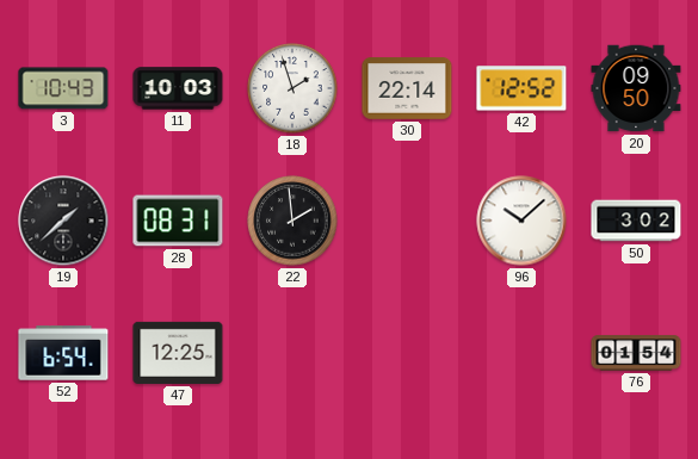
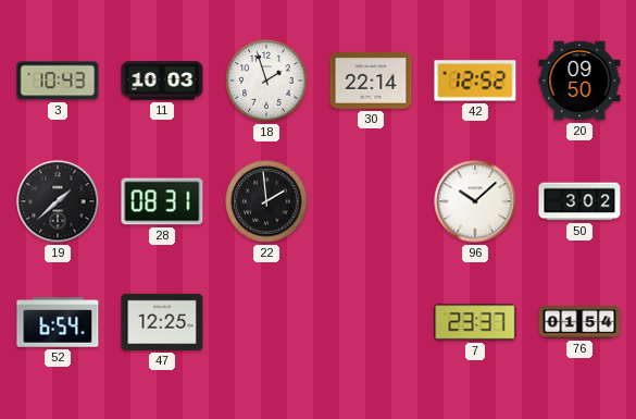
7: none -> 23:37
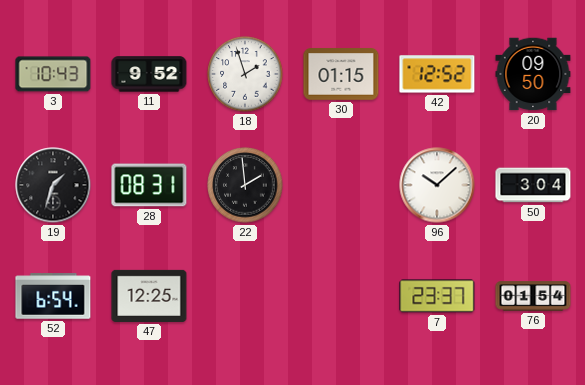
11: 10:03 -> 9:52
30: 22:14 -> 01:15
19: 1:38 -> 1:33
50: 3:02 -> 3:04
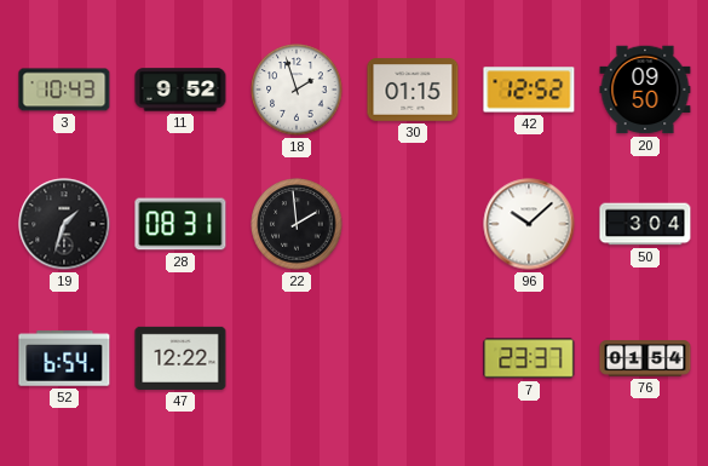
47: 12:25 -> 12:22
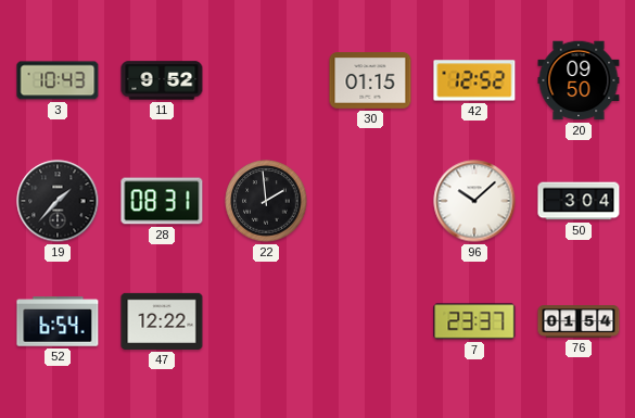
18: 1:57 -> none
19: 1:33 -> 1:37
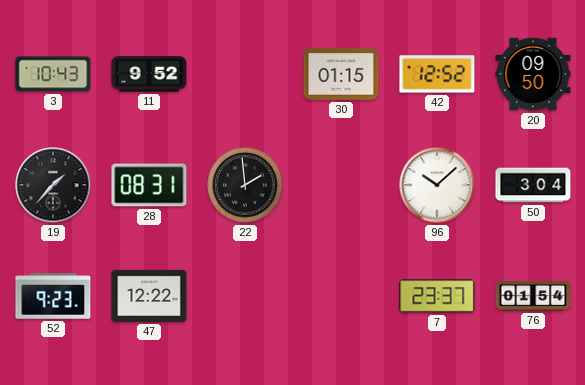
52: 6:54 -> 9:23
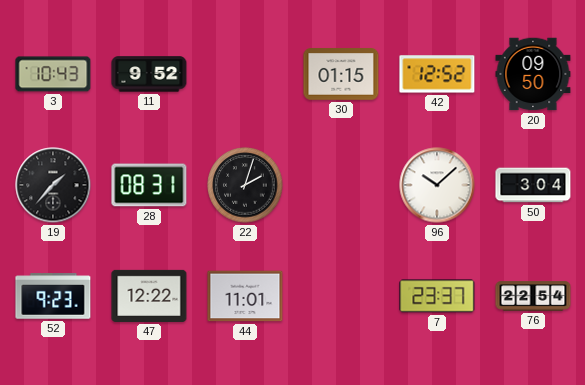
22: 1:59 -> 2:03
44: none -> 11:01
76: 01:54 -> 22:54
